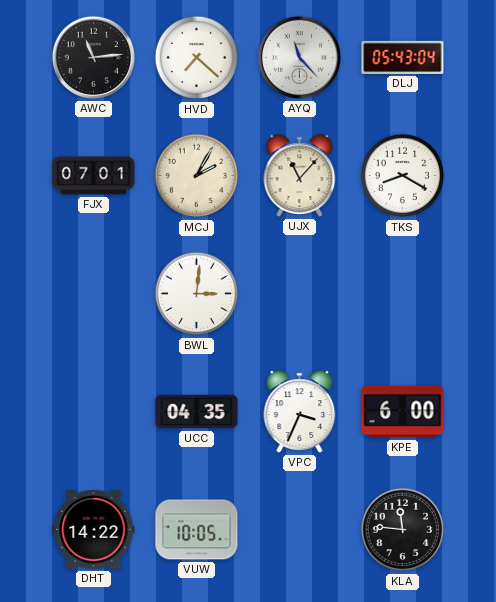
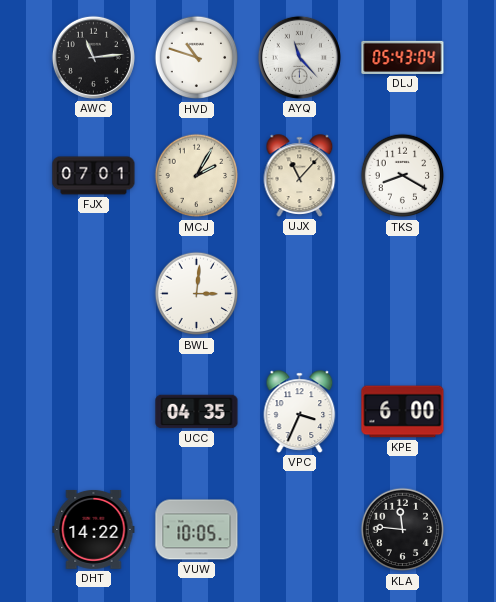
HVD: 7:22 -> 10:48
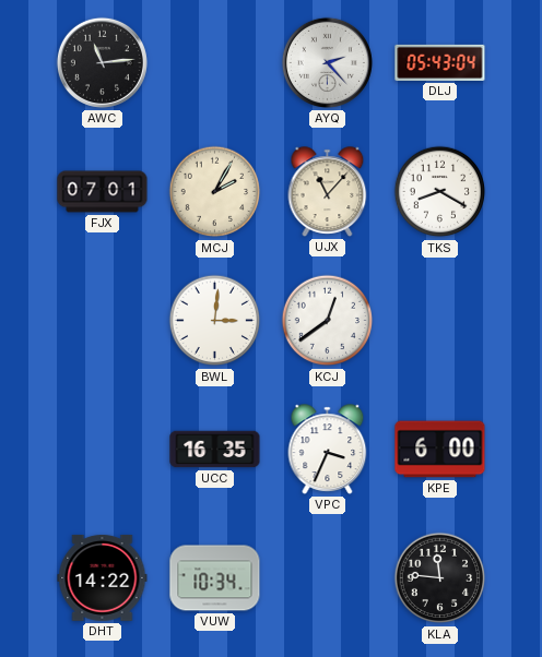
HVD: 10:48 -> none
AYQ: 11:23 -> 2:23
KCJ: none -> 12:39
UCC: 04:35 -> 16:35
VUW: 10:05 -> 10:34
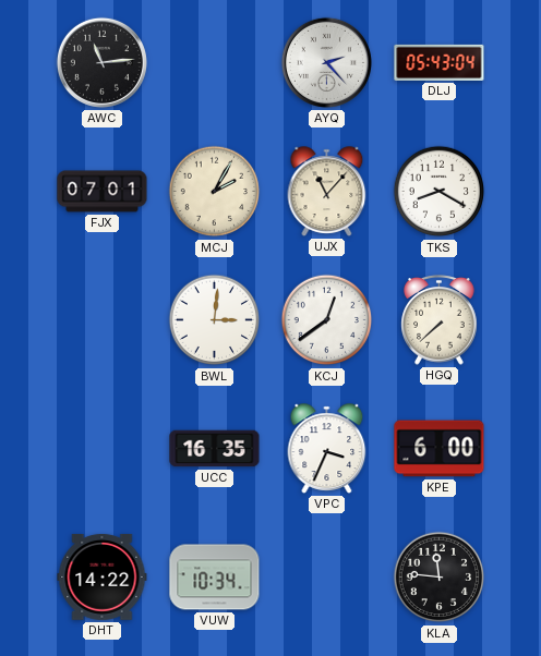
HGQ: none -> 7:38
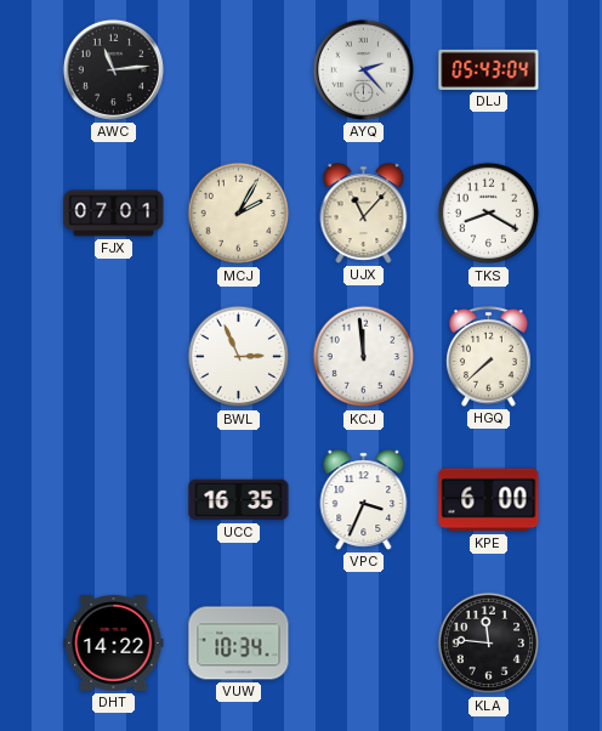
BWL: 3:01 -> 2:56
KCJ: 12:39 -> 11:59
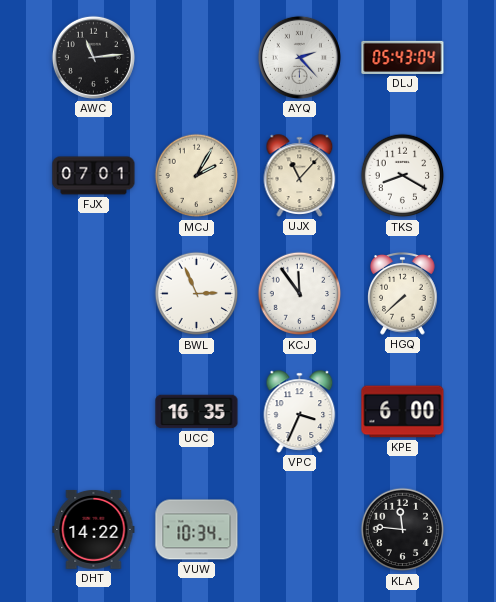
KCJ: 11:59 -> 11:54
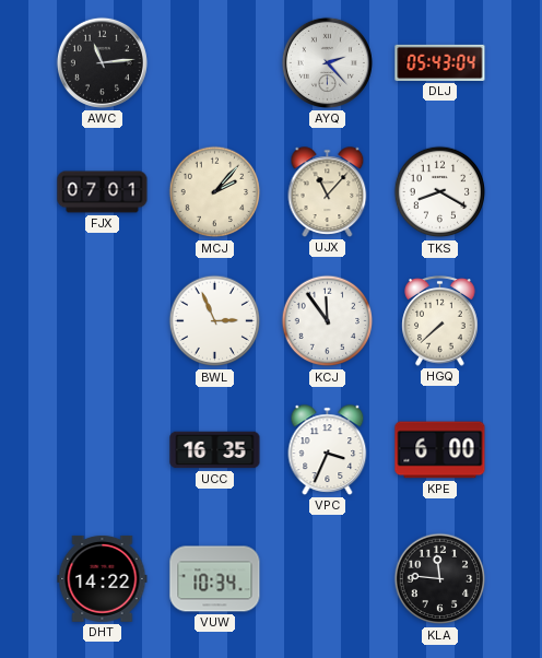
MCJ: 2:05 -> 2:07
